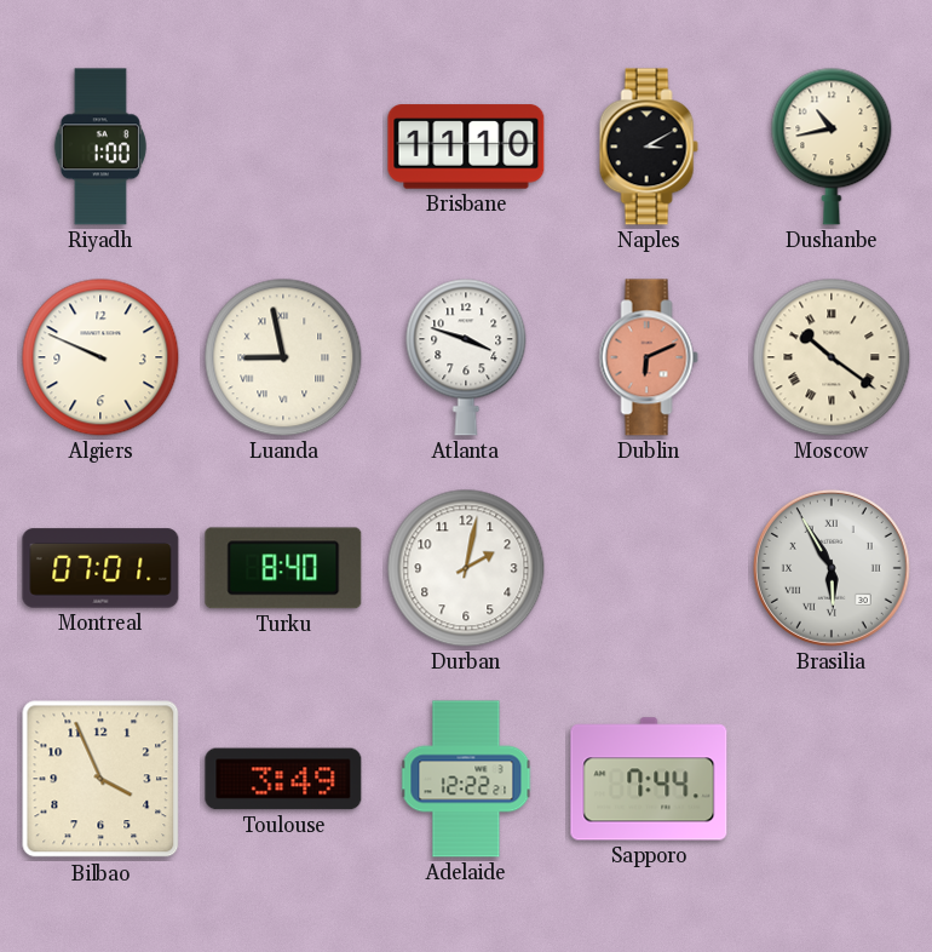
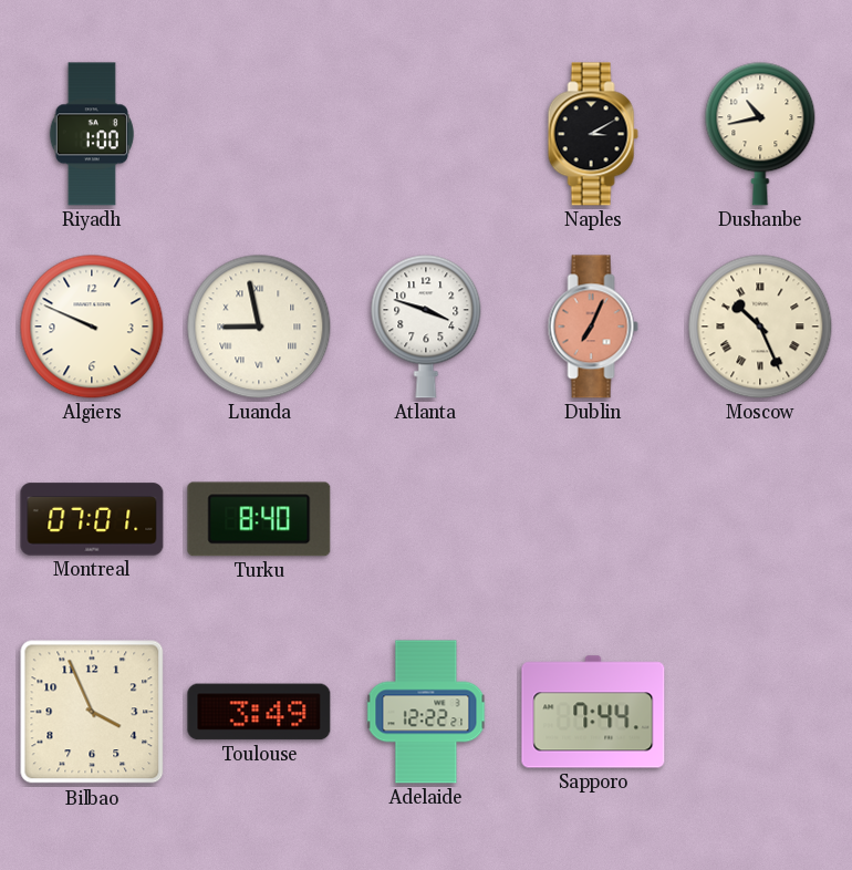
Brisbane: 11:10 -> none
Dublin: 6:11 -> 7:04
Moscow: 10:21 -> 10:26
Durban: 2:02 -> none
Brasilia: 5:55 -> none
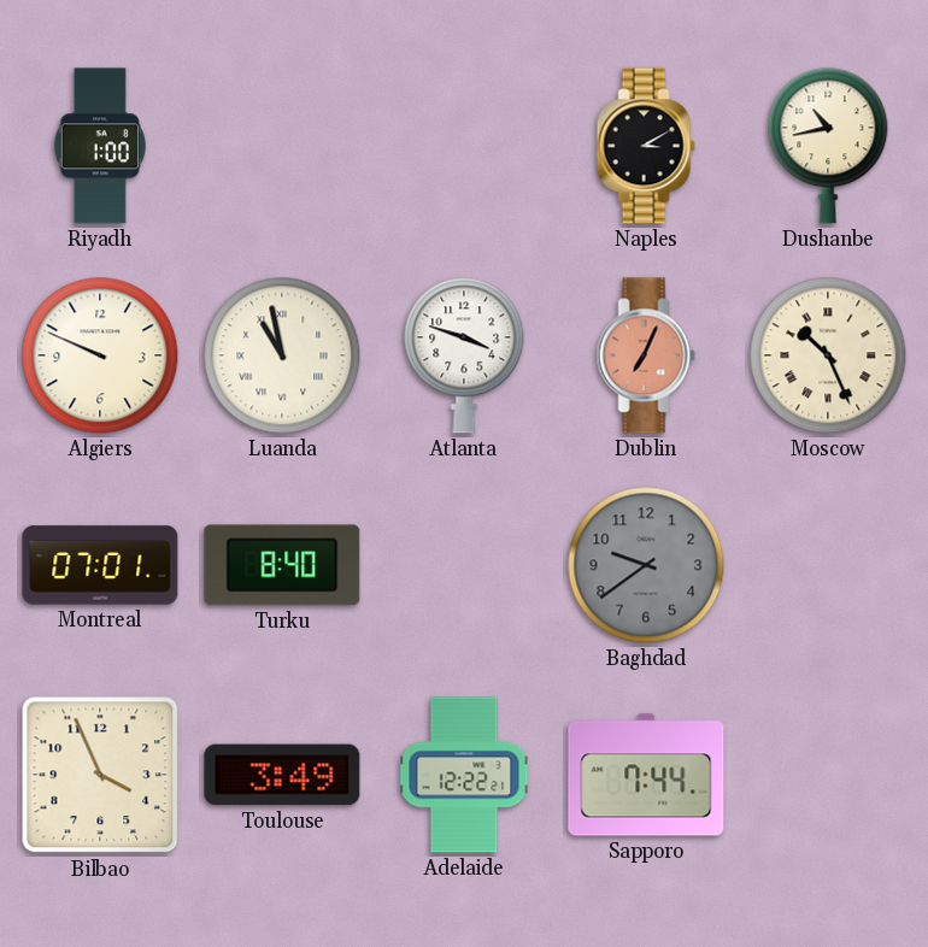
Luanda: 8:58 -> 10:58
Baghdad: none -> 9:39
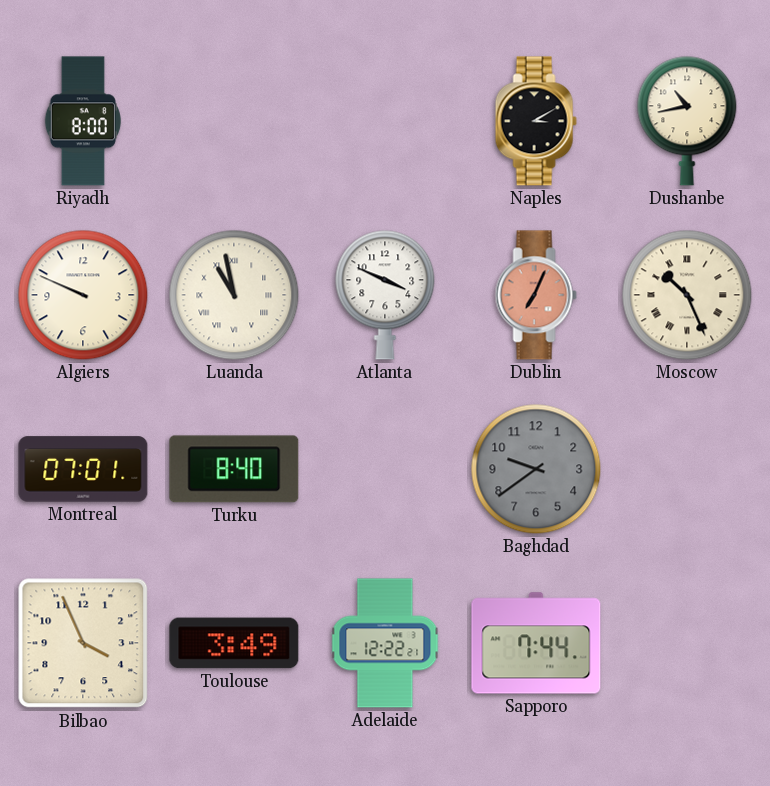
Riyadh: 1:00 -> 8:00
Atlanta: 3:48 -> 3:49
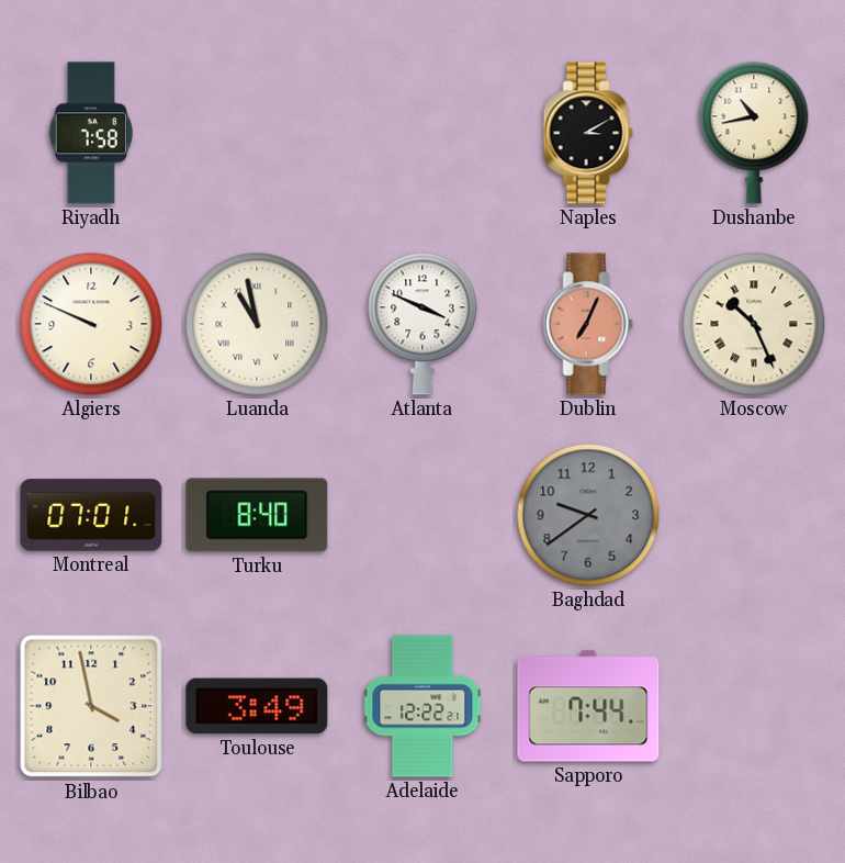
Riyadh: 8:00 -> 7:58
Bilbao: 3:56 -> 3:58
